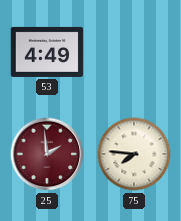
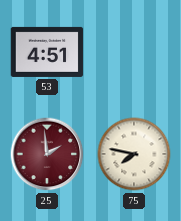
53: 4:49 -> 4:51
75: 7:46 -> 7:47
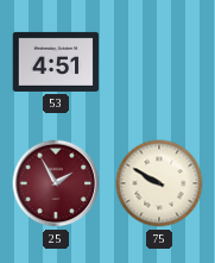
25: 1:59 -> 1:55
75: 7:47 -> 9:50
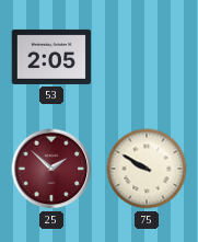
53: 4:51 -> 2:05
25: 1:55 -> 1:52
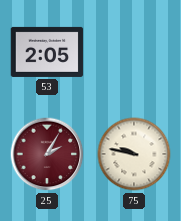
25: 1:52 -> 2:05
75: 9:50 -> 9:47
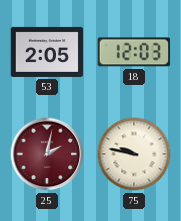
18: none -> 12:03
25: 2:05 -> 2:02
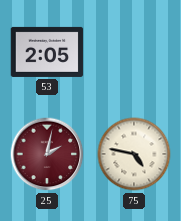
18: 12:03 -> none
75: 9:47 -> 4:47
